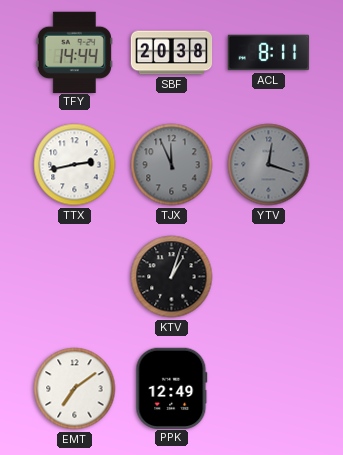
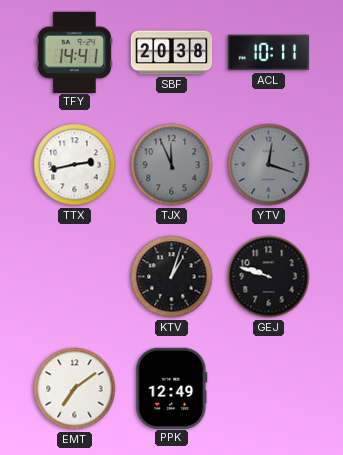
TFY: 14:44 -> 14:41
ACL: 8:11 -> 10:11
GEJ: none -> 9:48
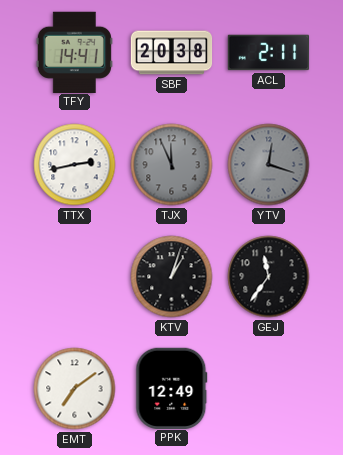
ACL: 10:11 -> 2:11
GEJ: 9:48 -> 11:36
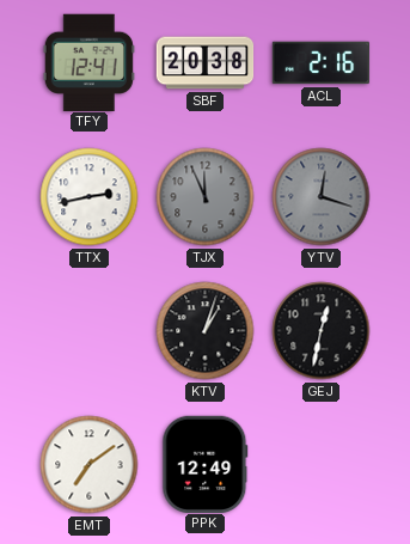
TFY: 14:41 -> 12:41
ACL: 2:11 -> 2:16
GEJ: 11:36 -> 12:32
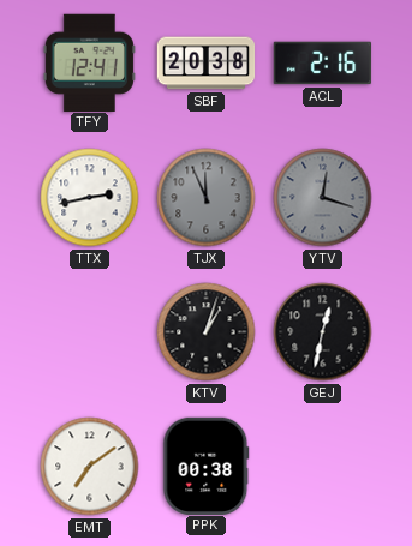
PPK: 12:49 -> 00:38
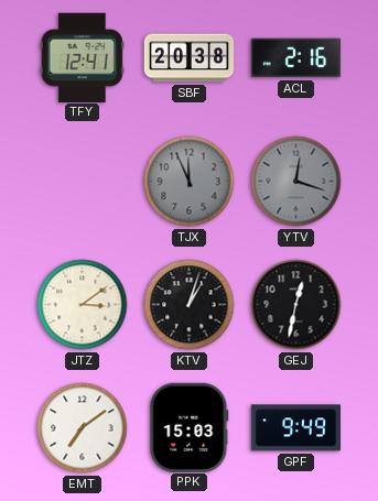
TTX: 2:43 -> none
JTZ: none -> 3:09
PPK: 00:38 -> 15:03
GPF: none -> 9:49
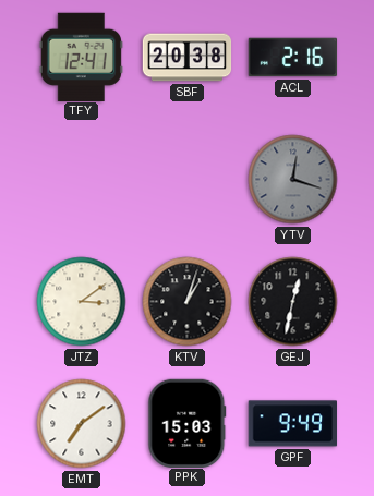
TJX: 11:56 -> none
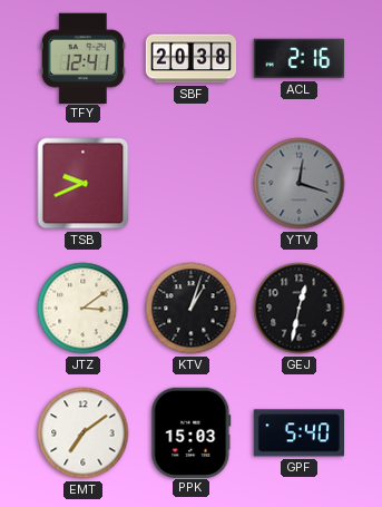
TSB: none -> 9:41
GPF: 9:49 -> 5:40
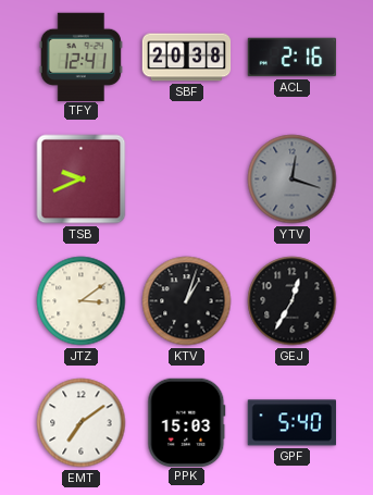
GEJ: 12:32 -> 12:35
